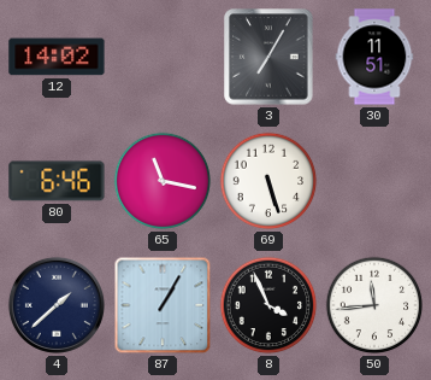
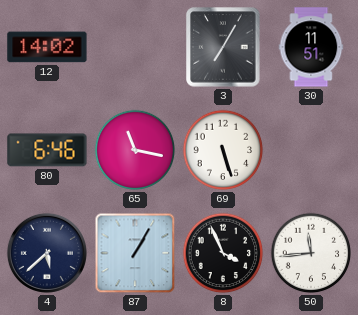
4: 1:38 -> 5:38
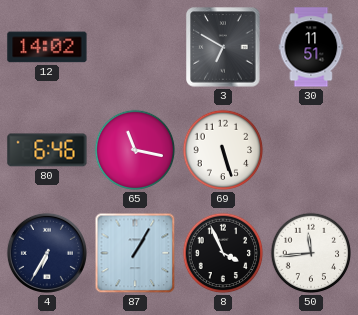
3: 7:05 -> 6:50
4: 5:38 -> 6:35
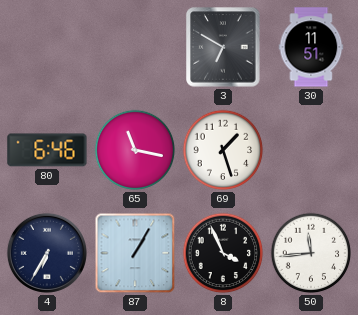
12: 14:02 -> none
69: 5:27 -> 1:27
